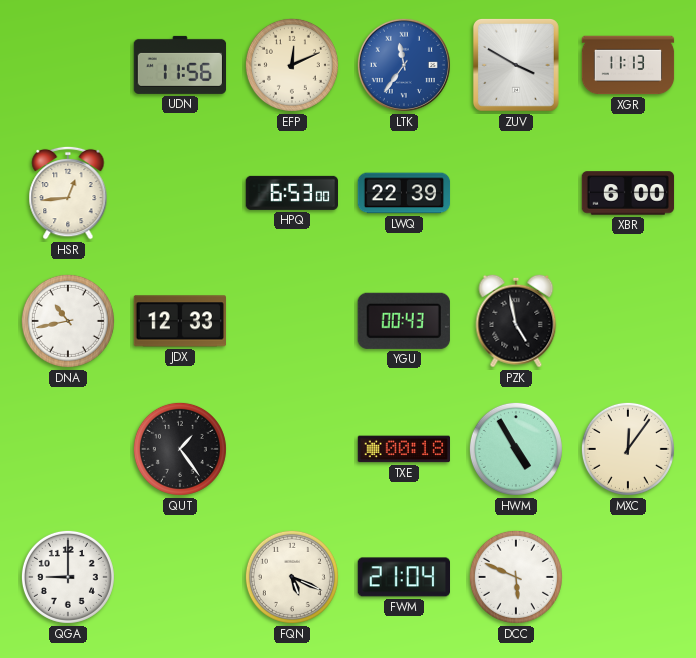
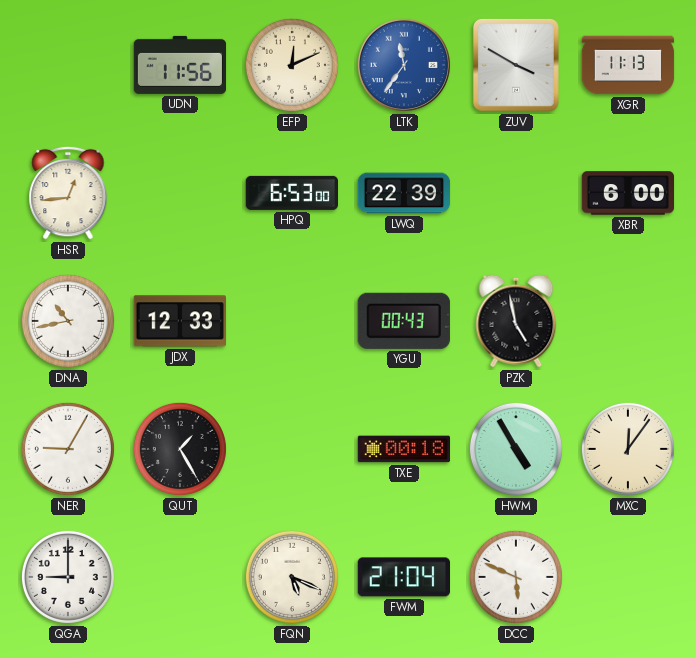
NER: none -> 9:05
QUT: 1:24 -> 1:25
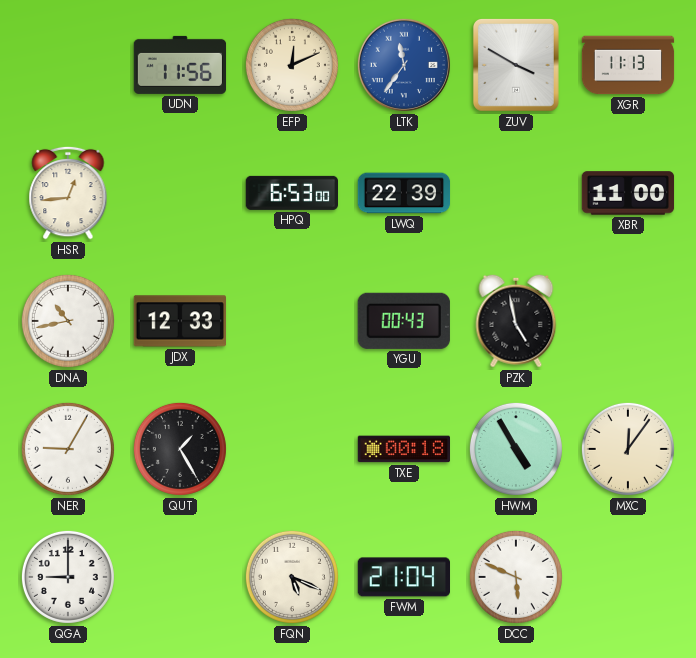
XBR: 6:00 -> 11:00
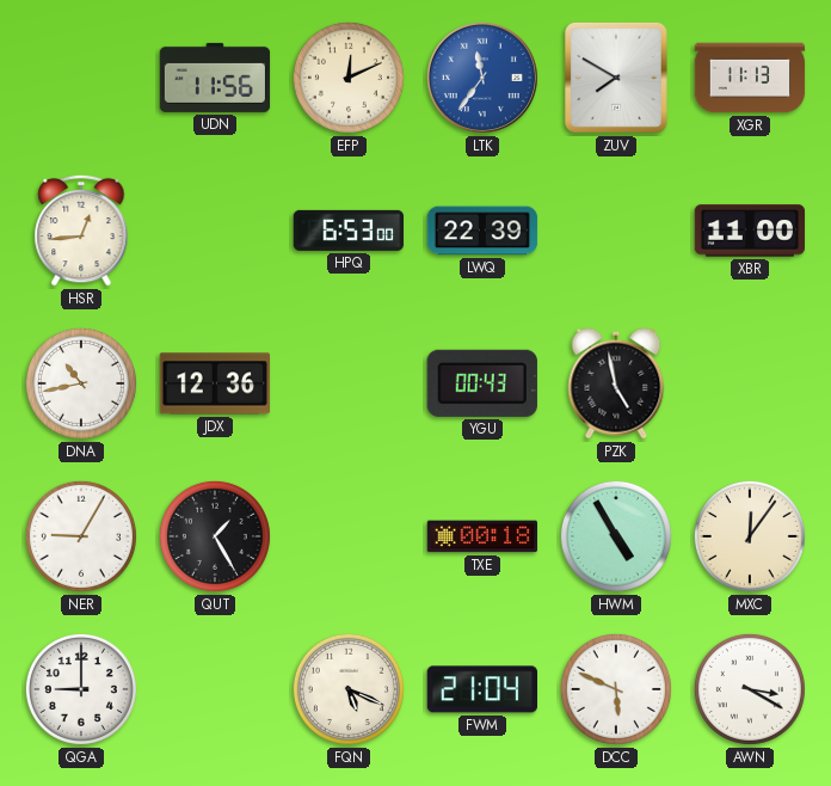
ZUV: 3:50 -> 7:50
JDX: 12:33 -> 12:36
AWN: none -> 3:20
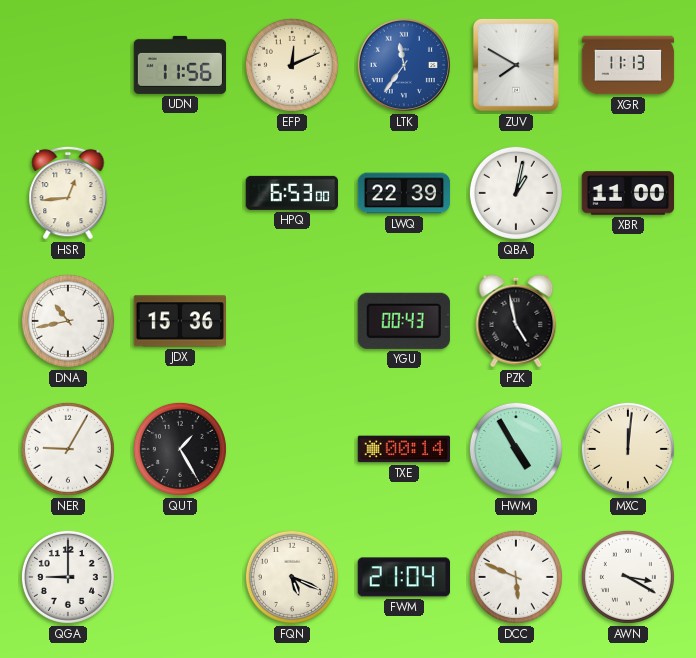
QBA: none -> 1:02
JDX: 12:36 -> 15:36
TXE: 00:18 -> 00:14
MXC: 12:06 -> 12:01
